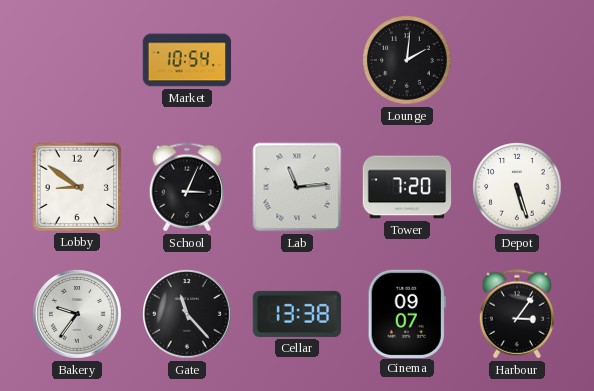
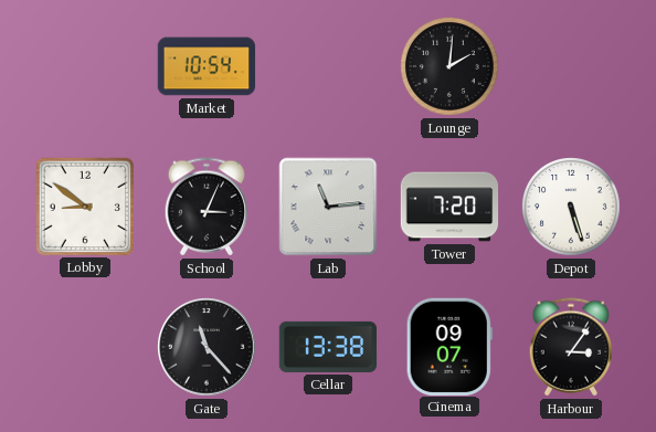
Bakery: 9:36 -> none
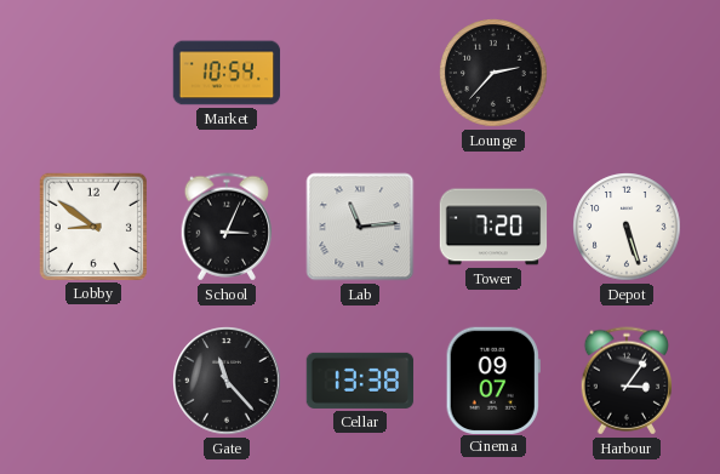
Lounge: 2:01 -> 2:37
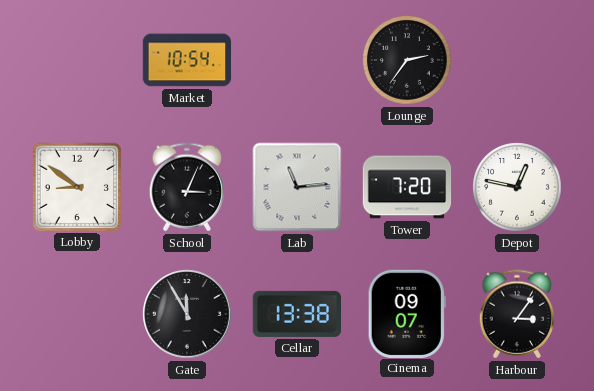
Lounge: 2:37 -> 2:36
Depot: 5:27 -> 12:47
Gate: 11:23 -> 11:55
